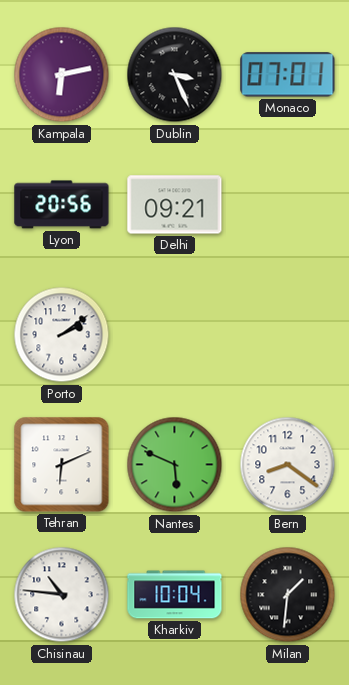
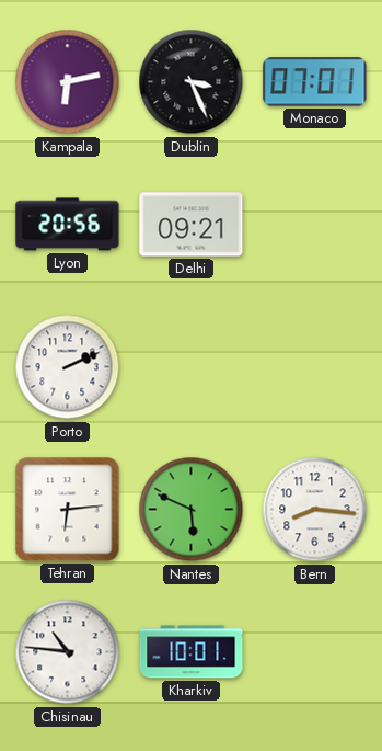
Porto: 2:09 -> 2:11
Tehran: 6:11 -> 6:14
Bern: 8:21 -> 8:16
Kharkiv: 10:04 -> 10:01
Milan: 1:31 -> none
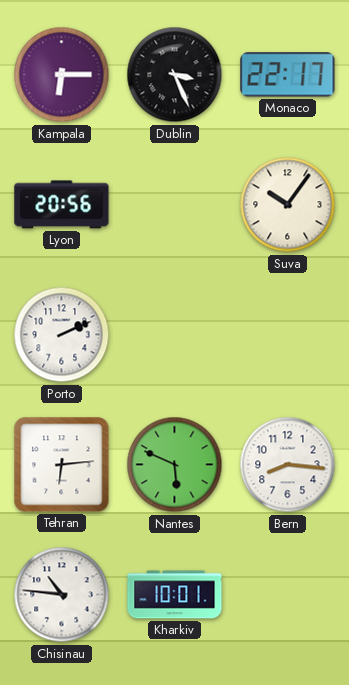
Kampala: 6:13 -> 6:15
Monaco: 07:01 -> 22:17
Delhi: 09:21 -> none
Suva: none -> 10:06
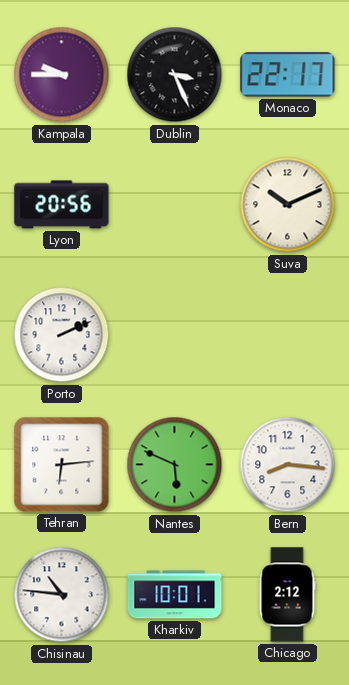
Kampala: 6:15 -> 9:45
Suva: 10:06 -> 10:11
Chicago: none -> 2:12
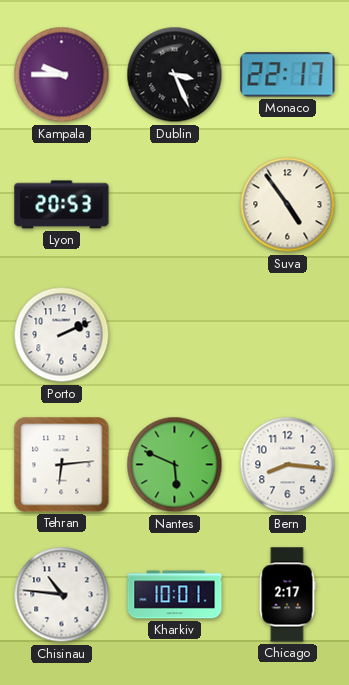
Lyon: 20:56 -> 20:53
Suva: 10:11 -> 4:54
Chicago: 2:12 -> 2:17
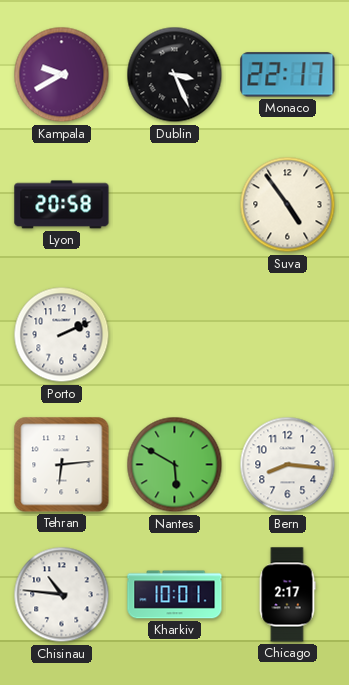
Kampala: 9:45 -> 9:40
Lyon: 20:53 -> 20:58
Nantes: 5:49 -> 5:50
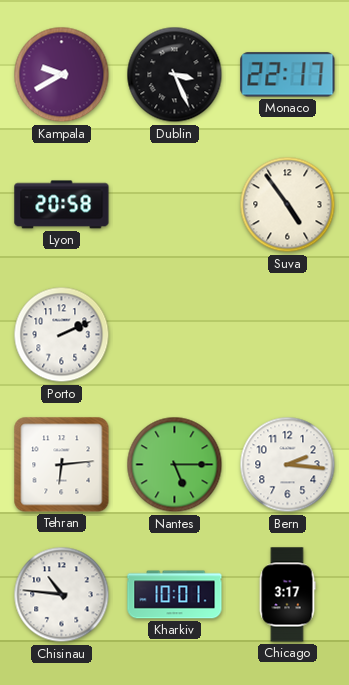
Nantes: 5:50 -> 5:15
Bern: 8:16 -> 2:16
Chicago: 2:17 -> 3:17
